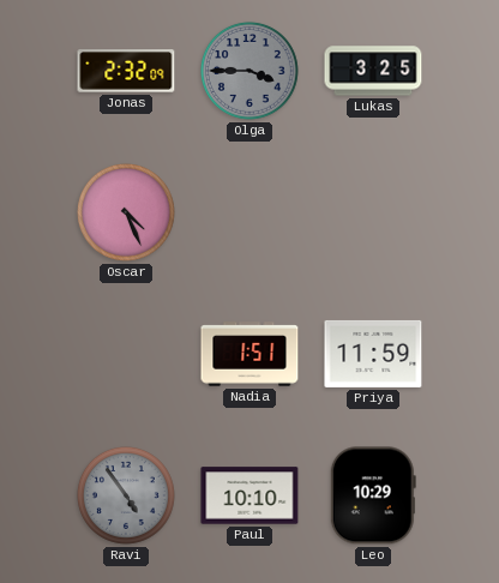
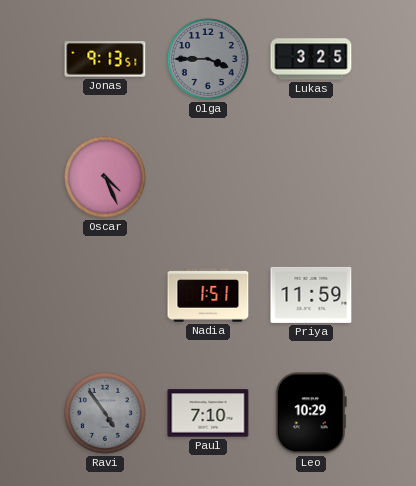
Jonas: 2:32 -> 9:13
Paul: 10:10 -> 7:10
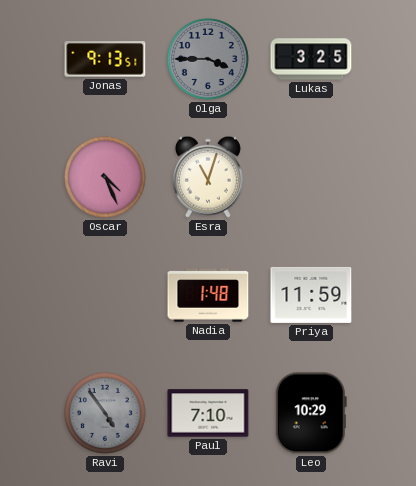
Esra: none -> 11:03
Nadia: 1:51 -> 1:48
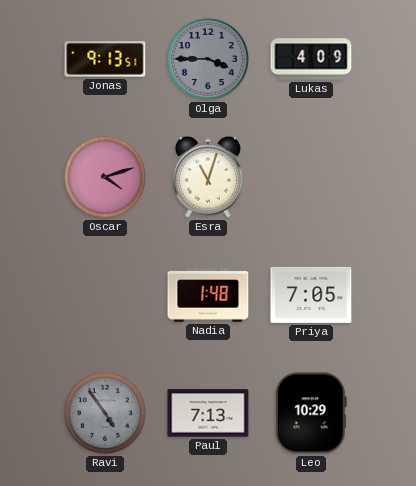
Lukas: 3:25 -> 4:09
Oscar: 4:26 -> 4:12
Priya: 11:59 -> 7:05
Paul: 7:10 -> 7:13
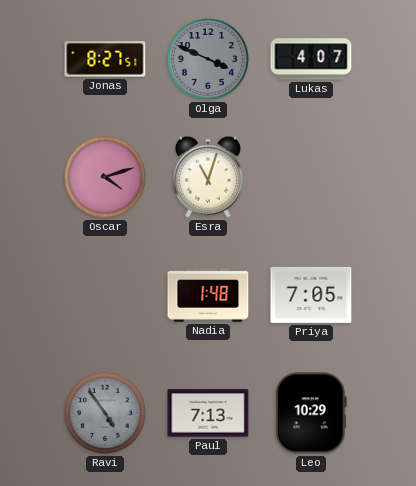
Jonas: 9:13 -> 8:27
Olga: 3:45 -> 3:49
Lukas: 4:09 -> 4:07
